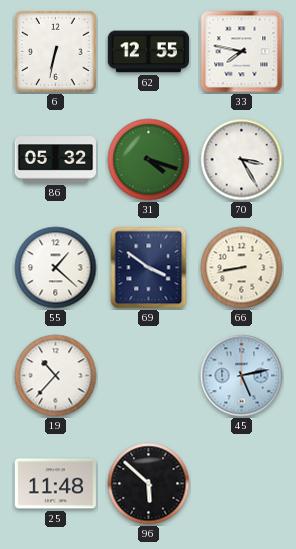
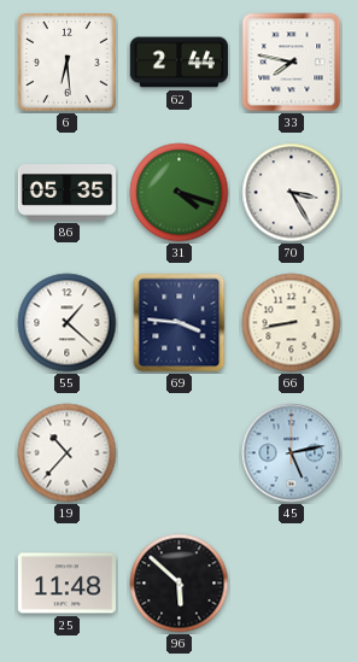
6: 6:32 -> 6:29
62: 12:55 -> 2:44
86: 05:32 -> 05:35
69: 3:51 -> 3:46
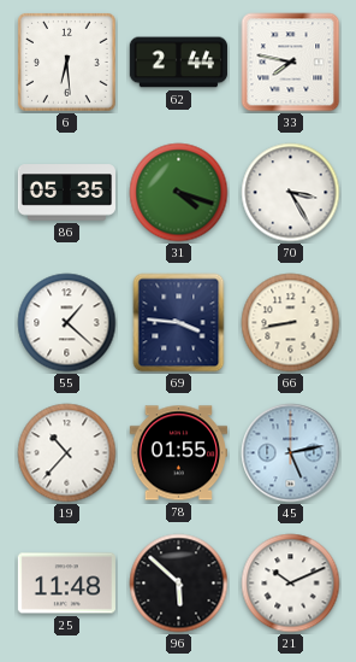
78: none -> 01:55
21: none -> 10:11
